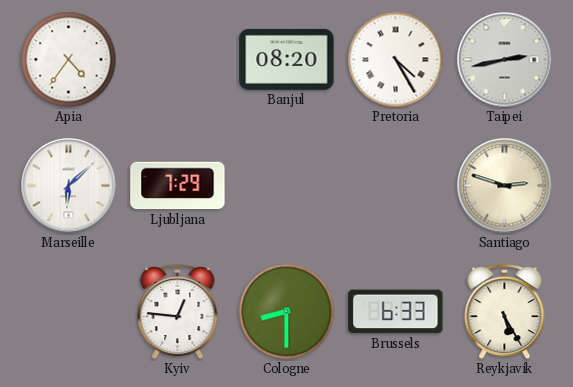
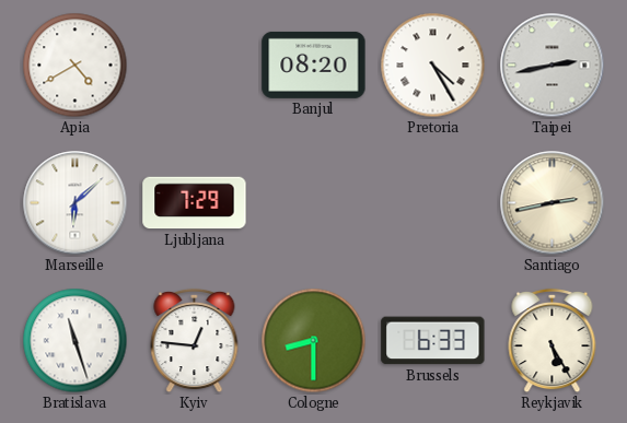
Apia: 4:36 -> 4:40
Santiago: 2:48 -> 2:43
Bratislava: none -> 11:27
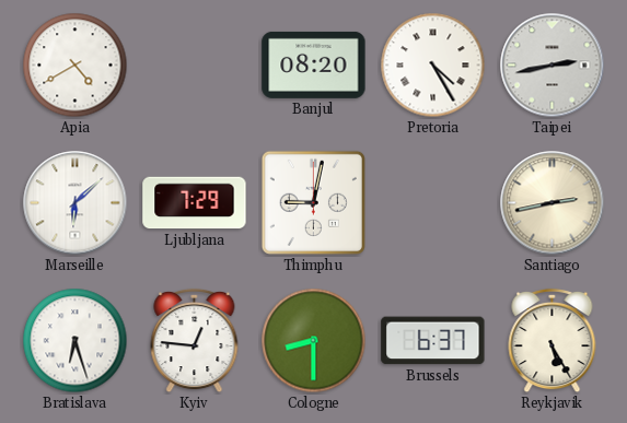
Thimphu: none -> 9:02
Bratislava: 11:27 -> 6:27
Brussels: 6:33 -> 6:37
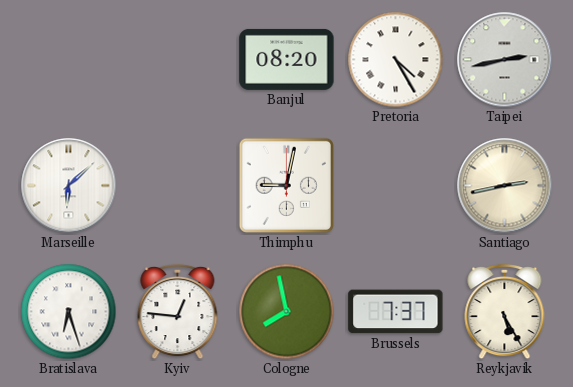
Apia: 4:40 -> none
Ljubljana: 7:29 -> none
Cologne: 8:30 -> 7:58
Brussels: 6:37 -> 7:37
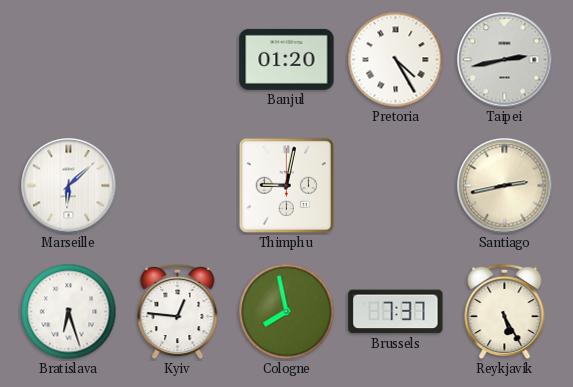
Banjul: 08:20 -> 01:20
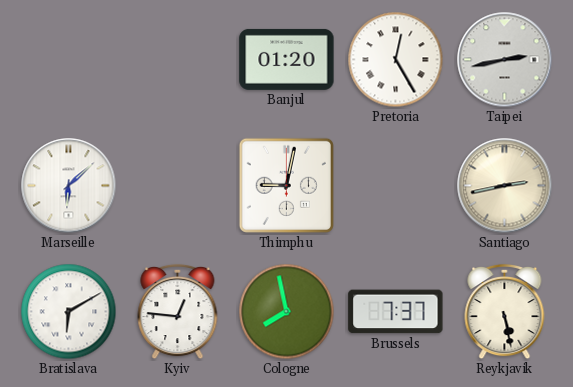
Pretoria: 4:25 -> 12:25
Bratislava: 6:27 -> 6:10
Reykjavik: 5:25 -> 5:28
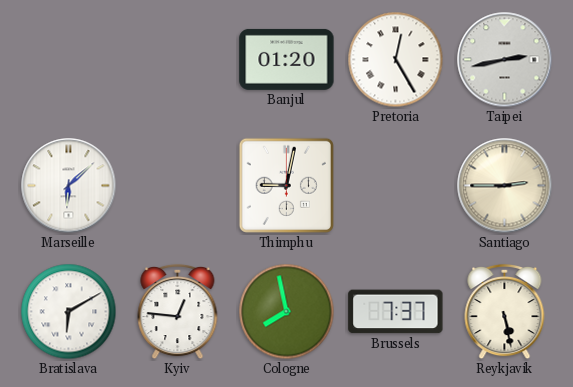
Santiago: 2:43 -> 2:45
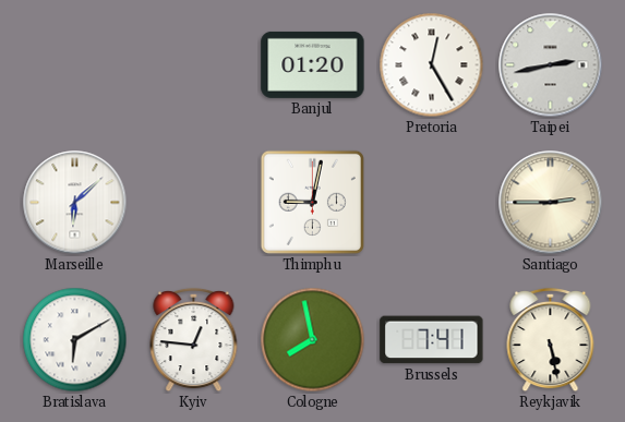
Brussels: 7:37 -> 7:41
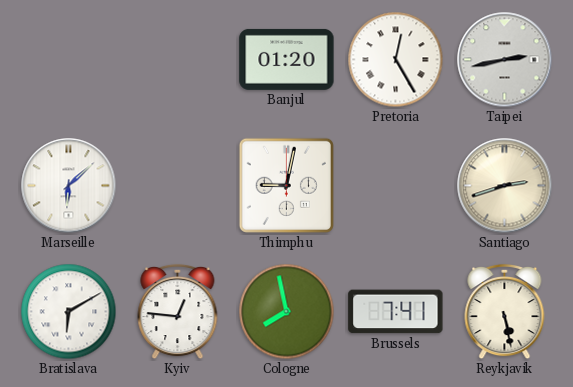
Santiago: 2:45 -> 2:42
